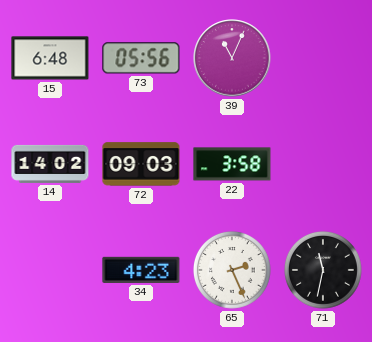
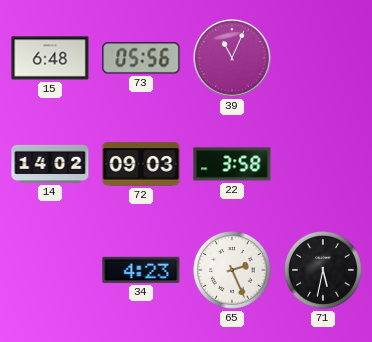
71: 11:32 -> 5:32
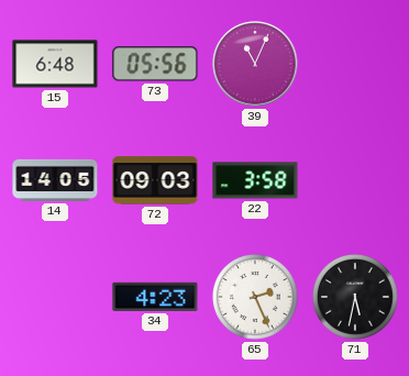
14: 14:02 -> 14:05
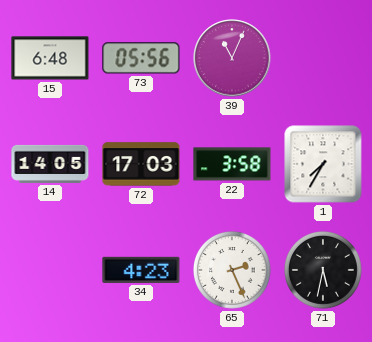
72: 09:03 -> 17:03
1: none -> 7:35
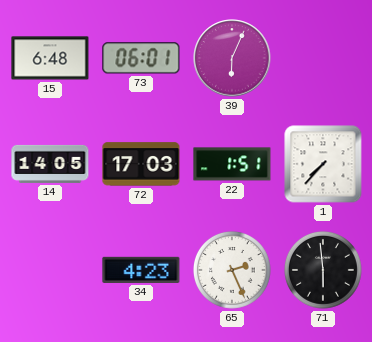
73: 05:56 -> 06:01
39: 11:04 -> 6:04
22: 3:58 -> 1:51
1: 7:35 -> 7:37
71: 5:32 -> 5:59
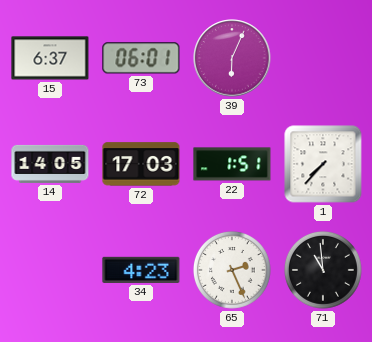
15: 6:48 -> 6:37
71: 5:59 -> 10:59
